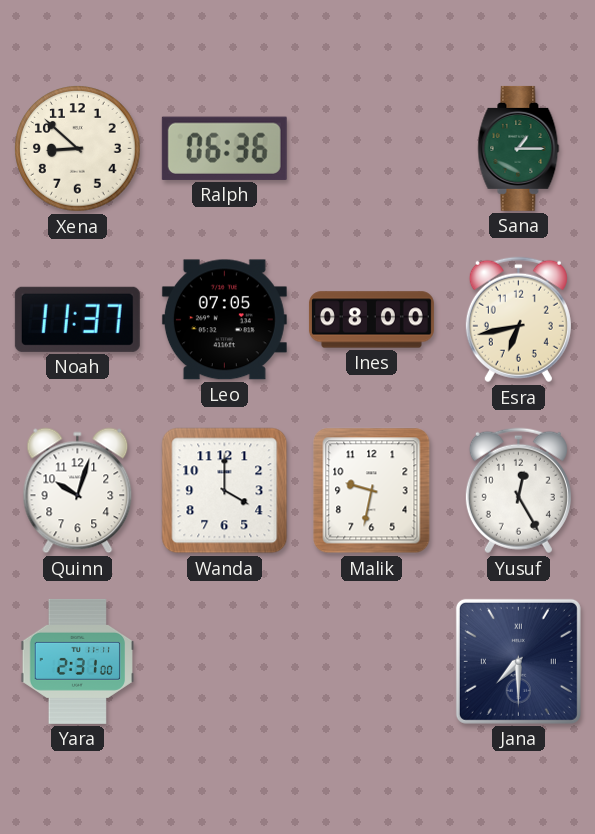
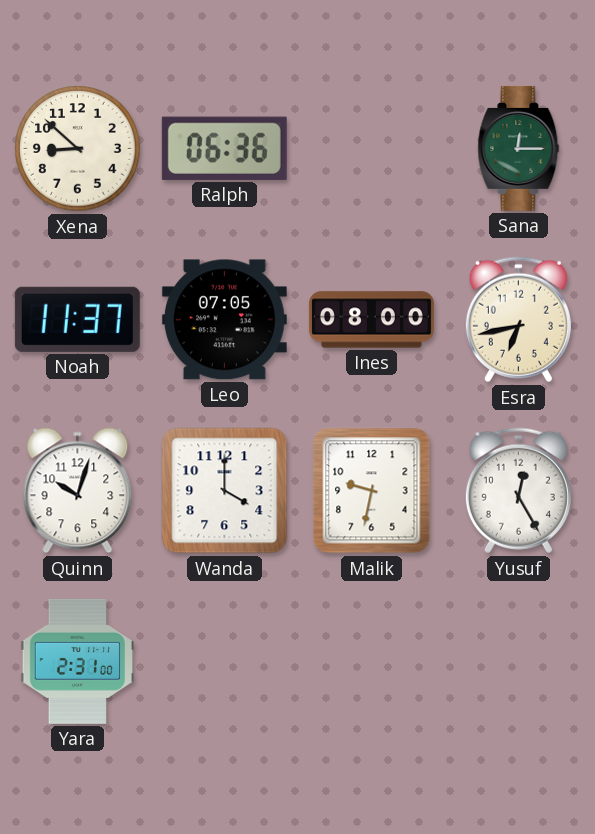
Sana: 1:15 -> 12:15
Jana: 7:30 -> none
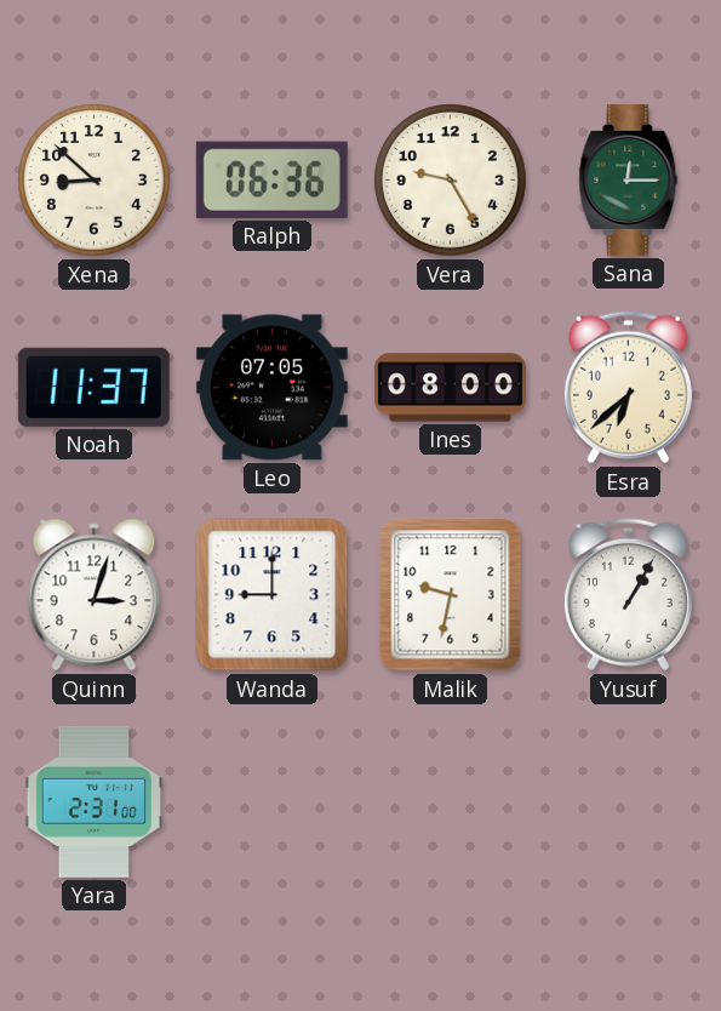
Vera: none -> 9:25
Esra: 6:43 -> 6:38
Quinn: 10:03 -> 3:03
Wanda: 4:00 -> 9:00
Yusuf: 12:25 -> 1:05
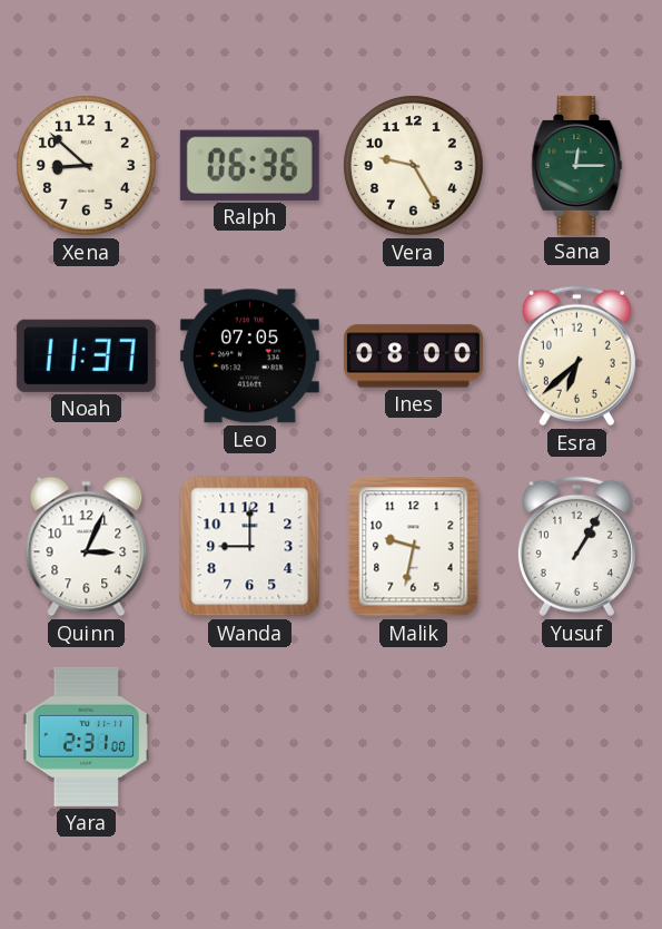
Quinn: 3:03 -> 3:04
